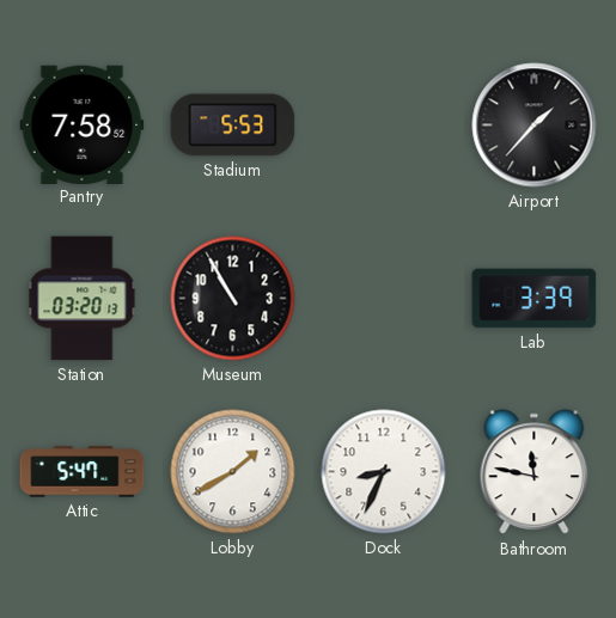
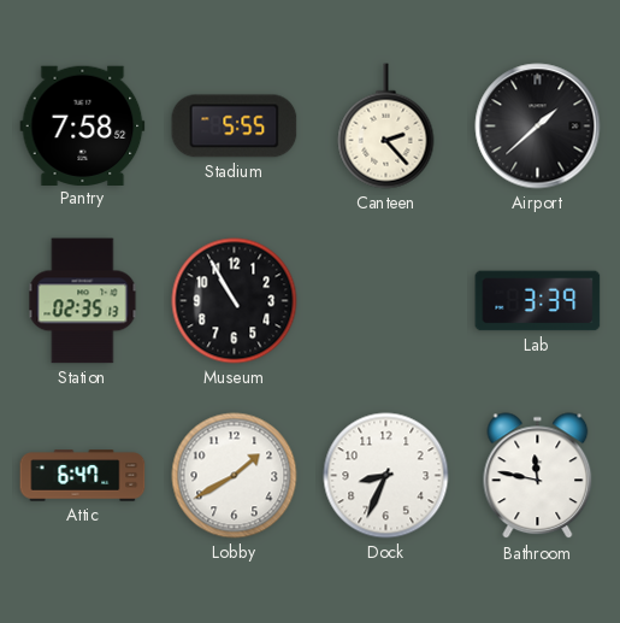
Stadium: 5:53 -> 5:55
Canteen: none -> 2:23
Airport: 1:37 -> 1:38
Station: 03:20 -> 02:35
Attic: 5:47 -> 6:47
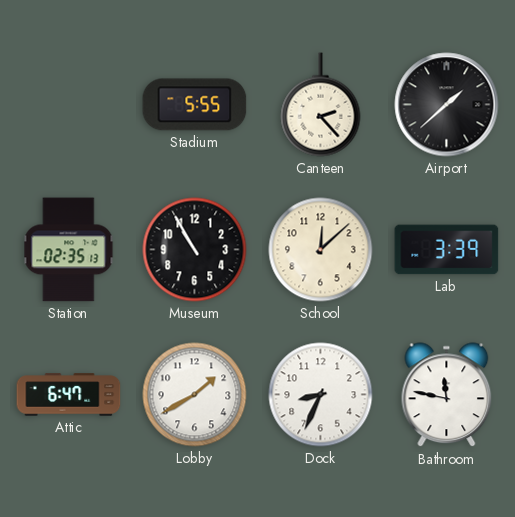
Pantry: 7:58 -> none
School: none -> 12:08
